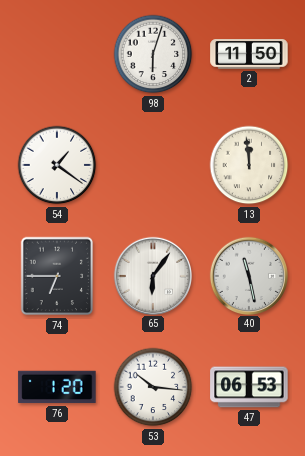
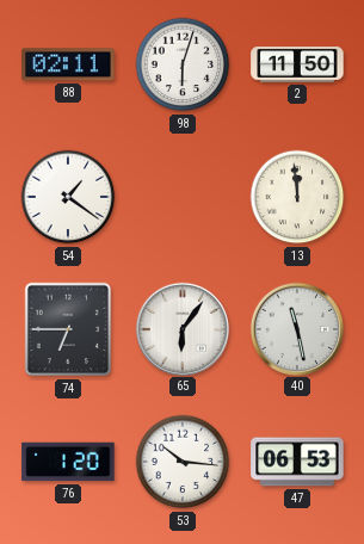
88: none -> 02:11
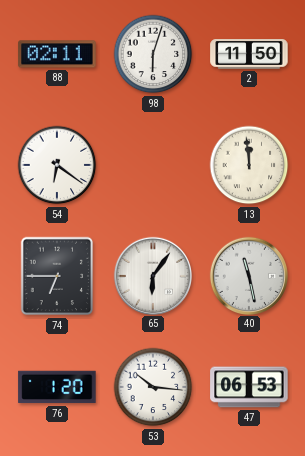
54: 1:21 -> 6:21
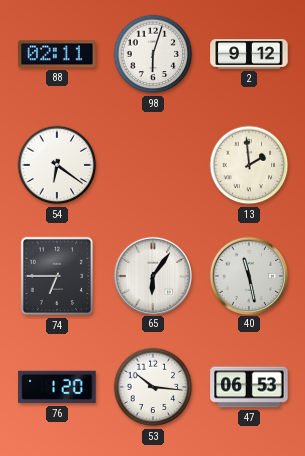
2: 11:50 -> 9:12
13: 11:59 -> 1:59
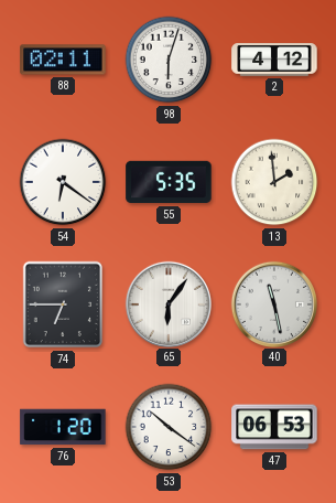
2: 9:12 -> 4:12
55: none -> 5:35
53: 10:16 -> 10:21
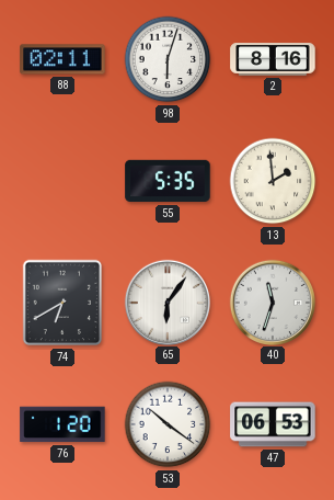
2: 4:12 -> 8:16
54: 6:21 -> none
74: 6:45 -> 6:40
40: 11:28 -> 11:33
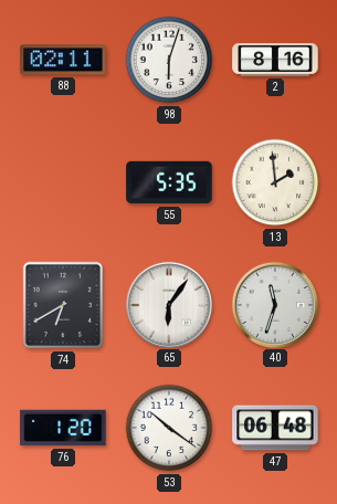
47: 06:53 -> 06:48
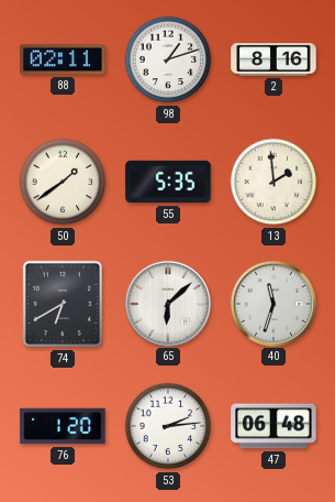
98: 6:03 -> 1:12
50: none -> 1:39
65: 6:06 -> 6:08
53: 10:21 -> 2:14
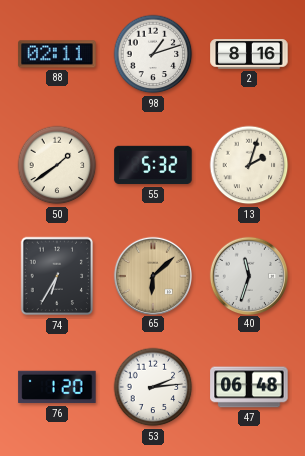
55: 5:35 -> 5:32
13: 1:59 -> 2:03
74: 6:40 -> 6:35
65 dial: white -> champagne
